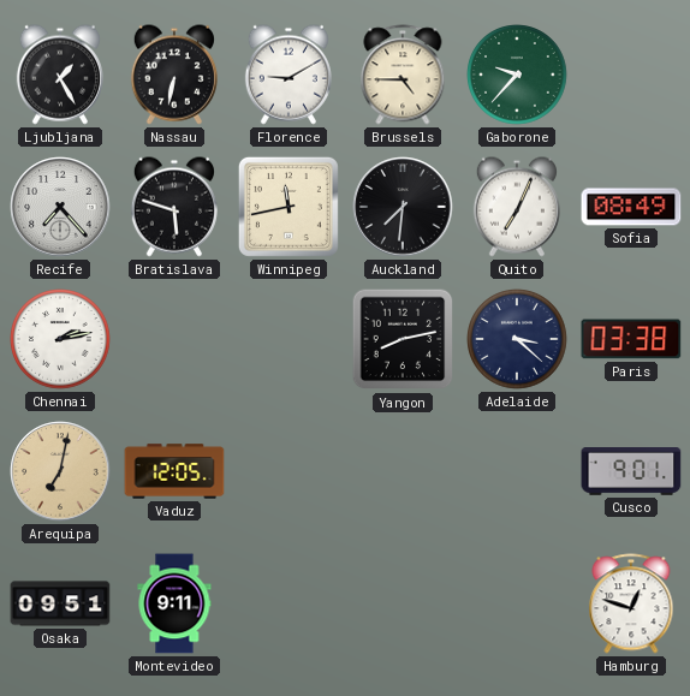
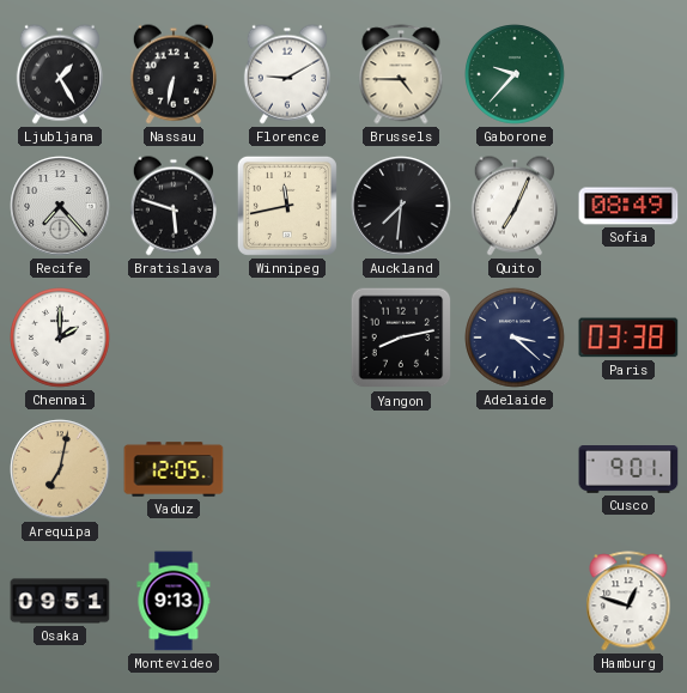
Chennai: 2:13 -> 2:00
Montevideo: 9:11 -> 9:13
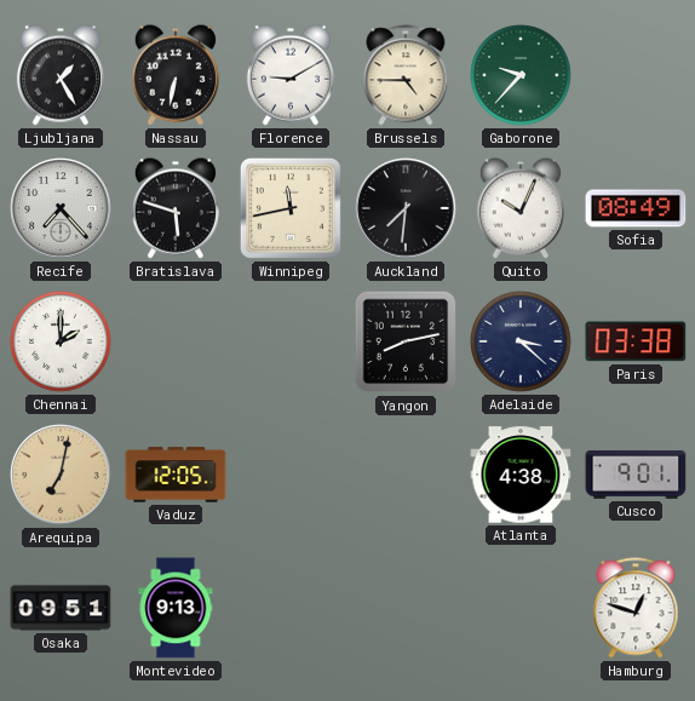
Quito: 7:04 -> 10:04
Atlanta: none -> 4:38
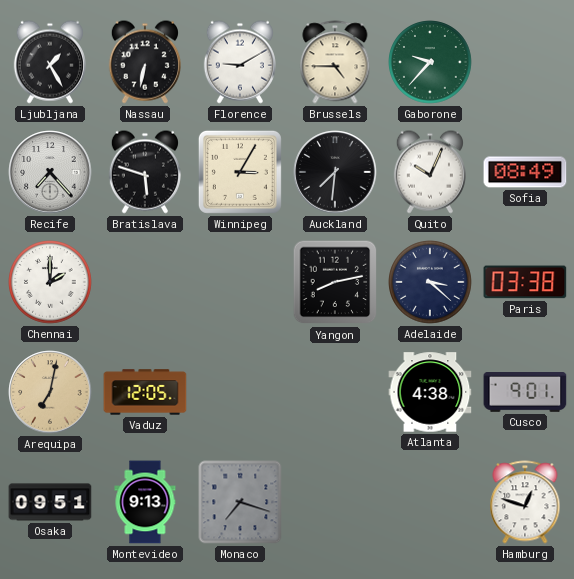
Winnipeg: 11:43 -> 3:05
Monaco: none -> 7:18
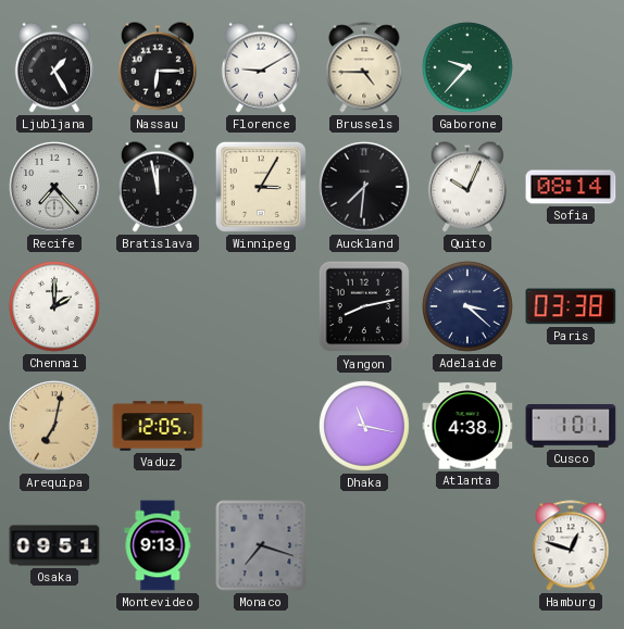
Nassau: 6:32 -> 6:15
Bratislava: 5:48 -> 11:58
Sofia: 08:49 -> 08:14
Dhaka: none -> 11:17
Cusco: 9:01 -> 1:01
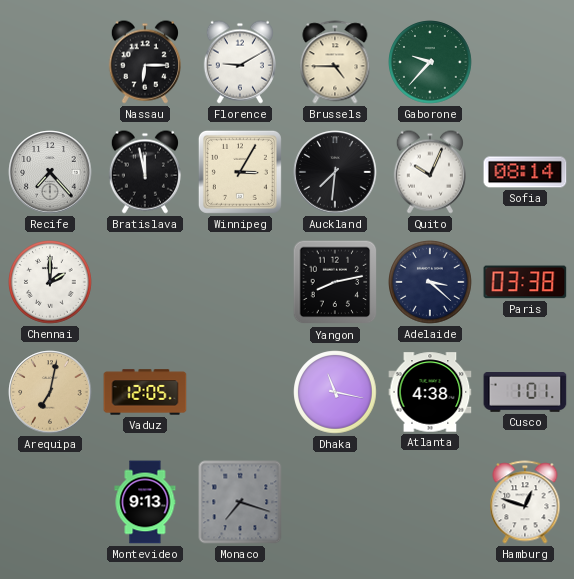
Ljubljana: 1:25 -> none
Osaka: 09:51 -> none
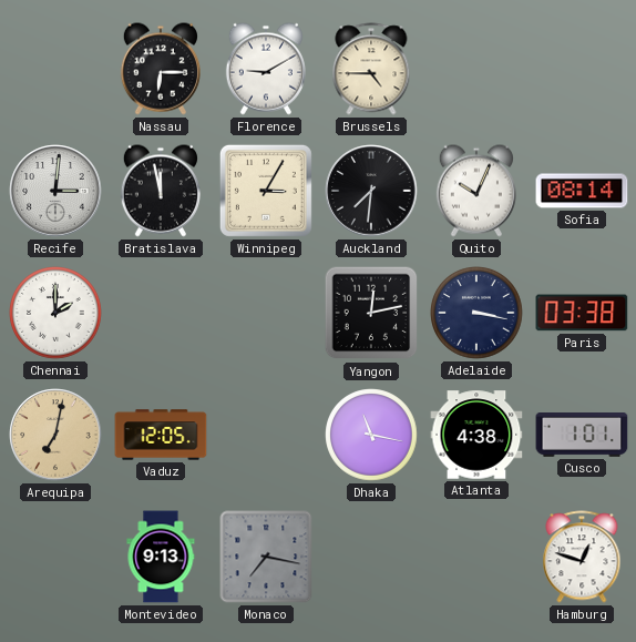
Gaborone: 9:37 -> none
Recife: 7:23 -> 3:01
Yangon: 8:13 -> 12:13
Adelaide: 3:22 -> 3:17
Monaco: 7:18 -> 7:17
